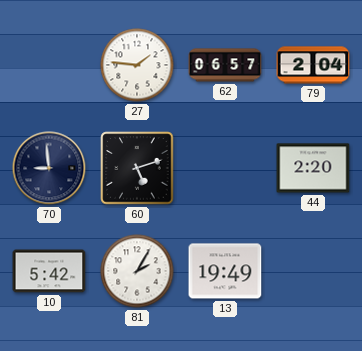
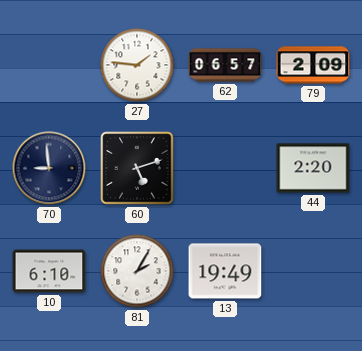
79: 2:04 -> 2:09
10: 5:42 -> 6:10
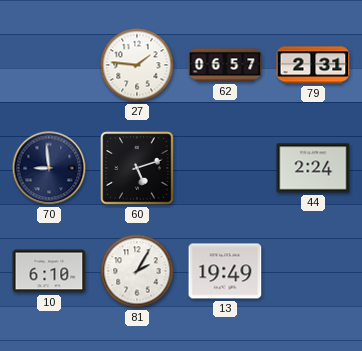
79: 2:09 -> 2:31
44: 2:20 -> 2:24
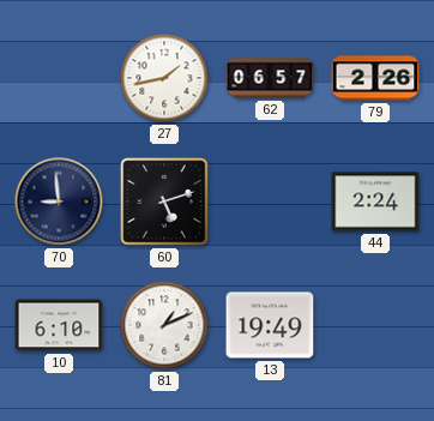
27: 1:46 -> 1:43
79: 2:31 -> 2:26
81: 2:05 -> 1:11
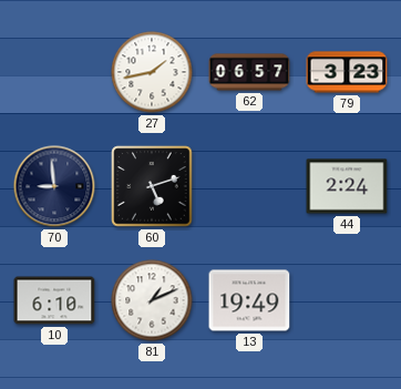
79: 2:26 -> 3:23
